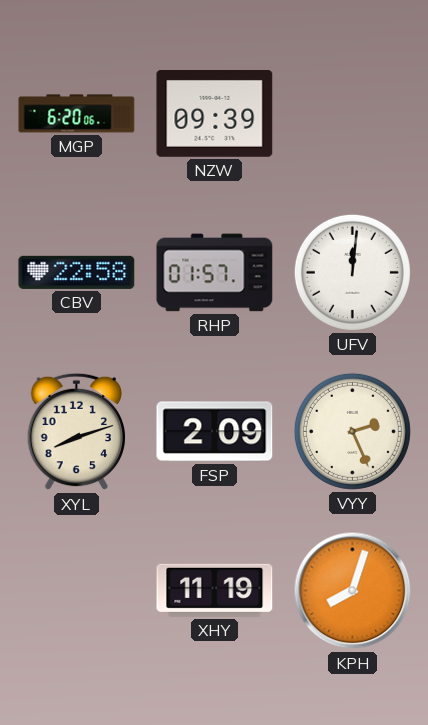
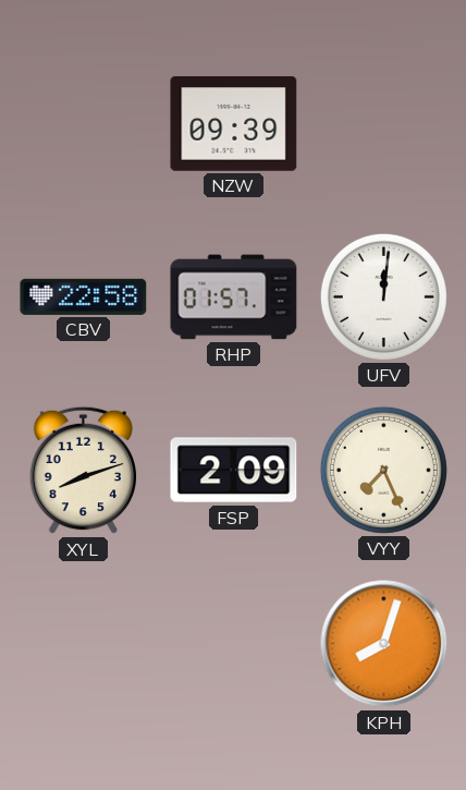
MGP: 6:20 -> none
VYY: 2:26 -> 7:26
XHY: 11:19 -> none
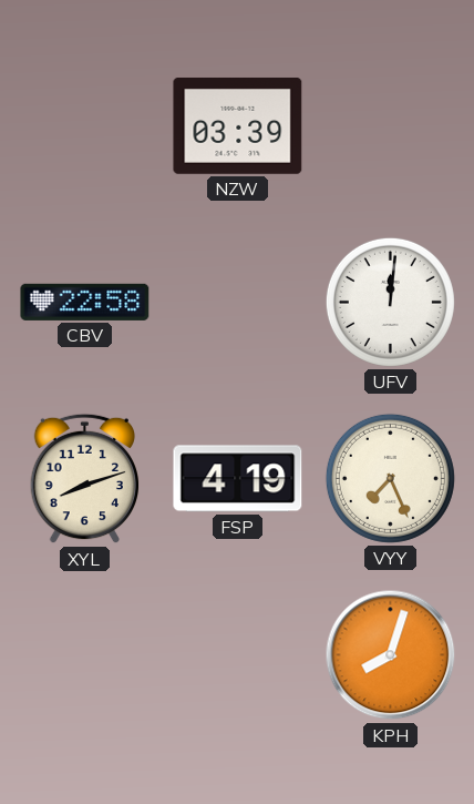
NZW: 09:39 -> 03:39
RHP: 01:57 -> none
FSP: 2:09 -> 4:19
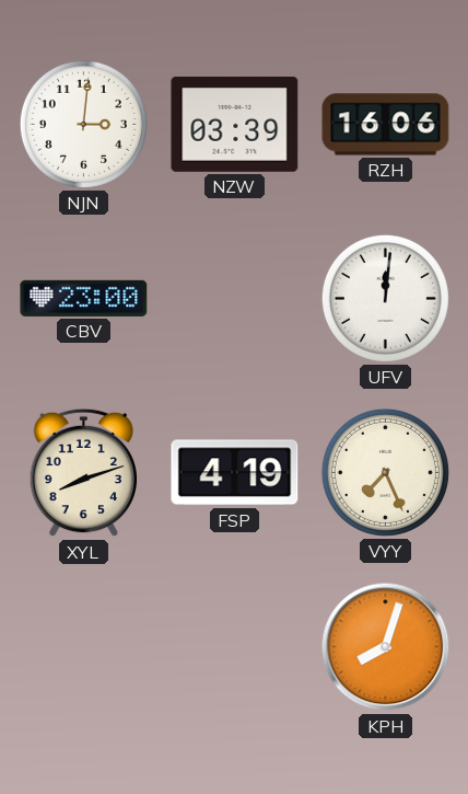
NJN: none -> 3:01
RZH: none -> 16:06
CBV: 22:58 -> 23:00
